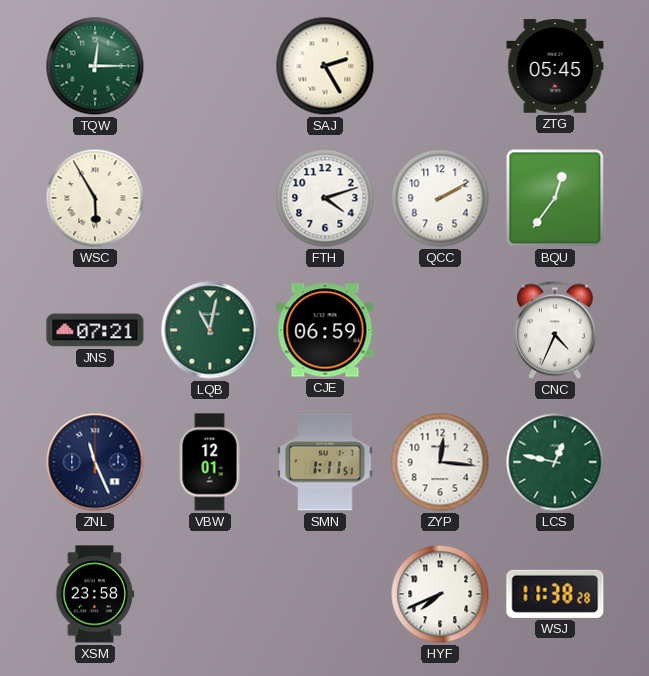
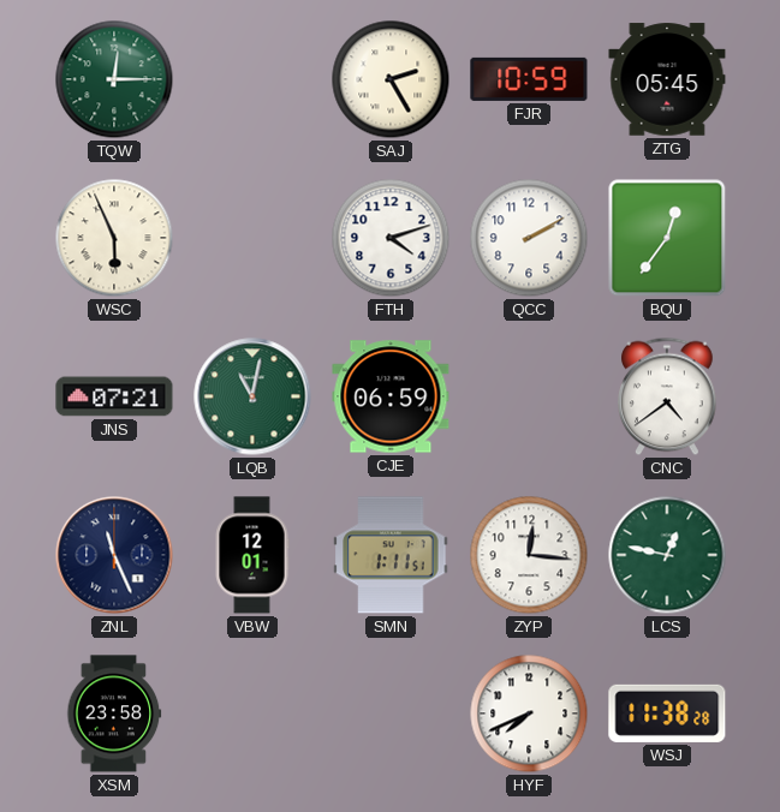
FJR: none -> 10:59
WSC: 5:55 -> 5:56
CNC: 4:34 -> 4:39
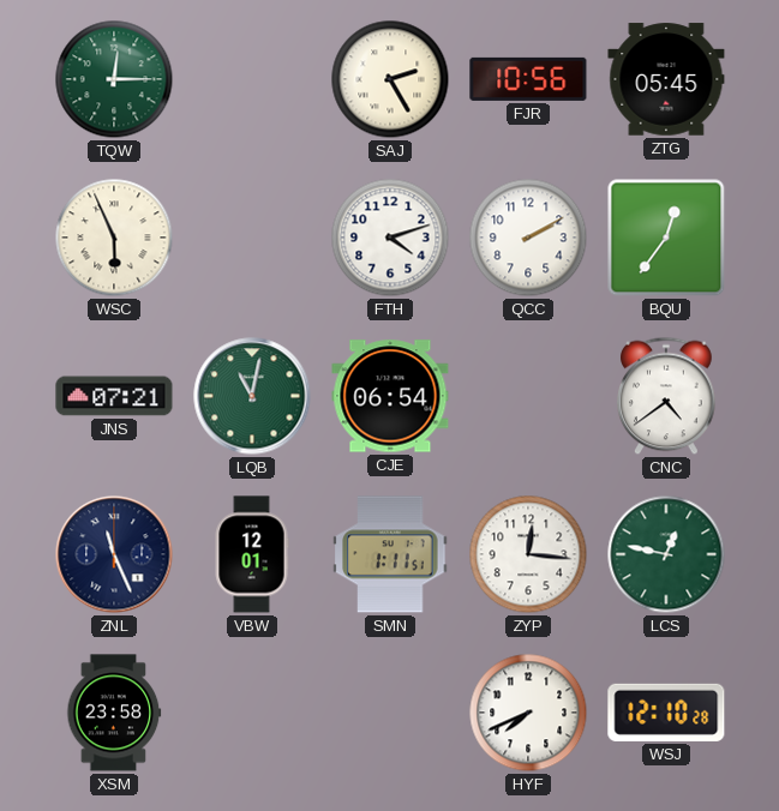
FJR: 10:59 -> 10:56
CJE: 06:59 -> 06:54
WSJ: 11:38 -> 12:10
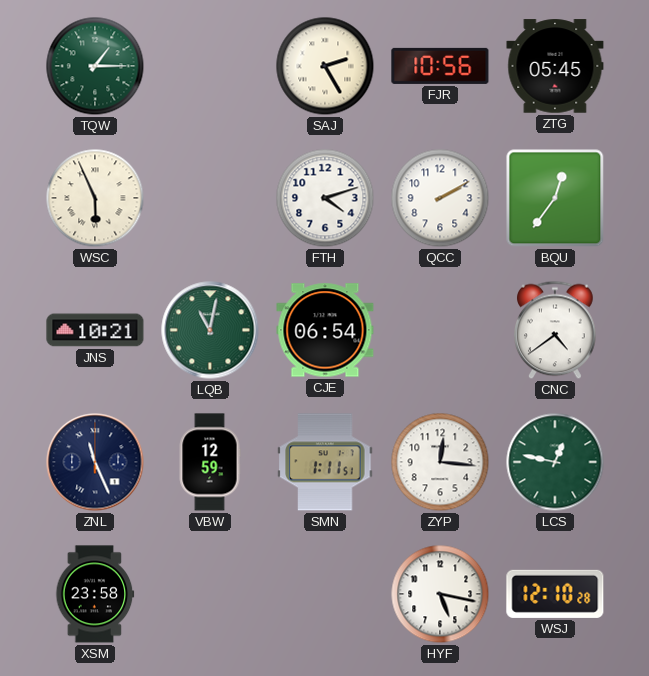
TQW: 12:15 -> 1:15
JNS: 07:21 -> 10:21
VBW: 12:01 -> 12:59
HYF: 7:41 -> 5:17
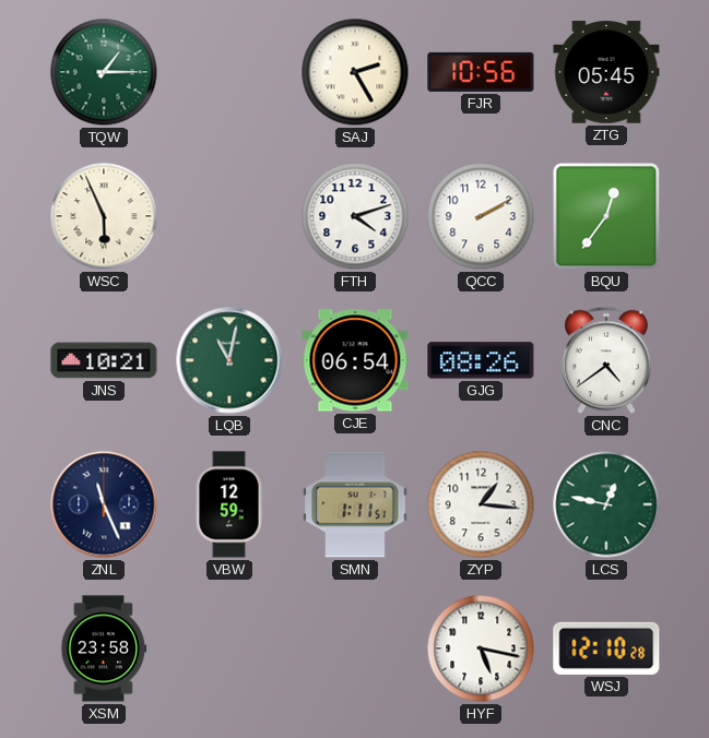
GJG: none -> 08:26
ZYP: 12:16 -> 1:16
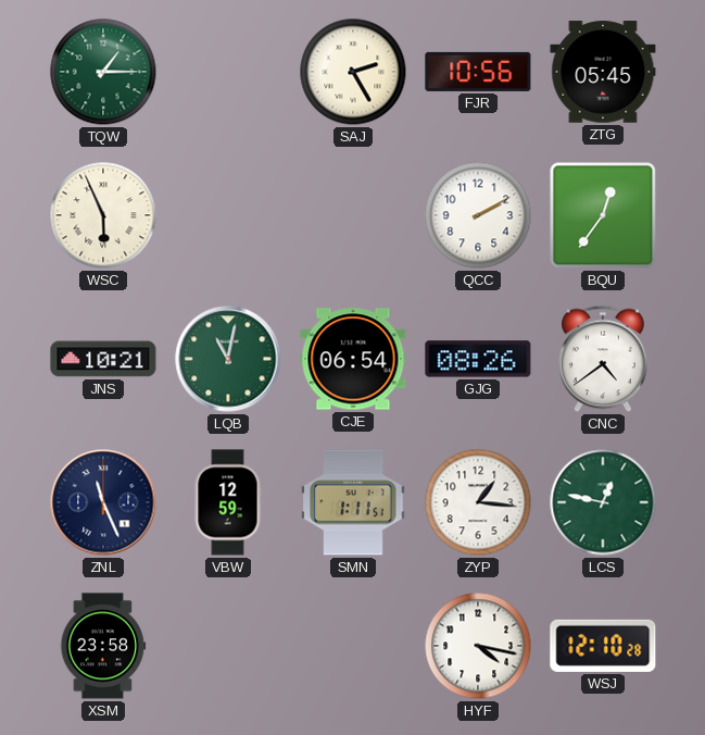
FTH: 4:12 -> none
HYF: 5:17 -> 4:17
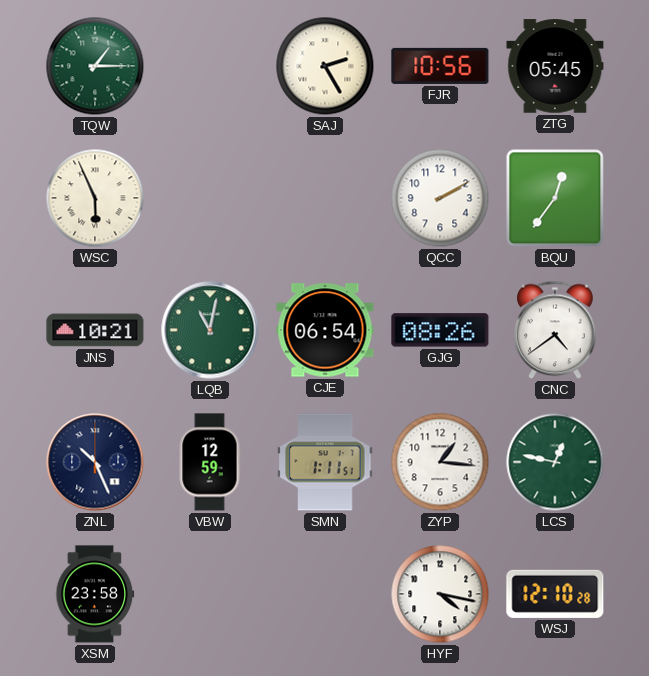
ZNL: 11:26 -> 10:26
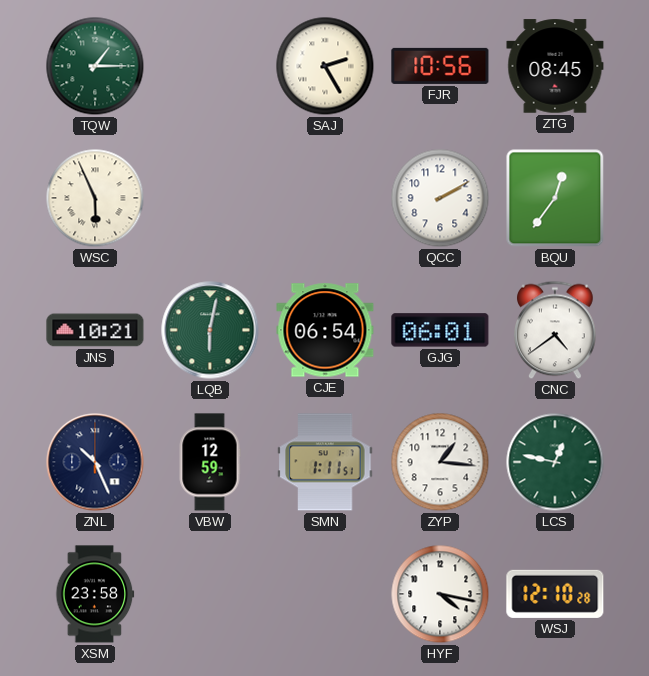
ZTG: 05:45 -> 08:45
LQB: 11:02 -> 6:02
GJG: 08:26 -> 06:01
